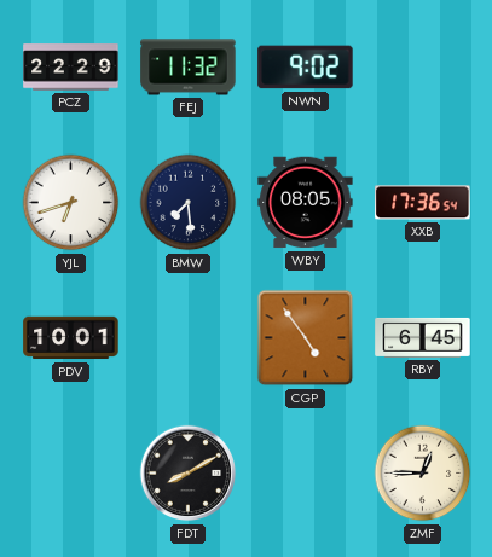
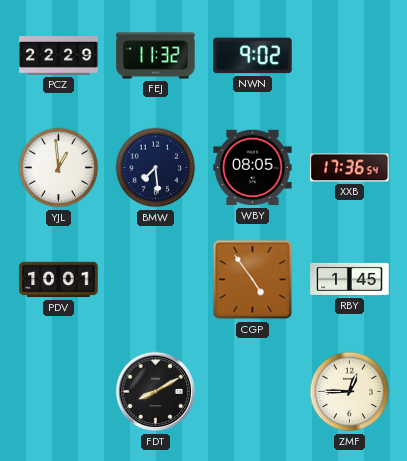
YJL: 6:42 -> 12:59
RBY: 6:45 -> 1:45
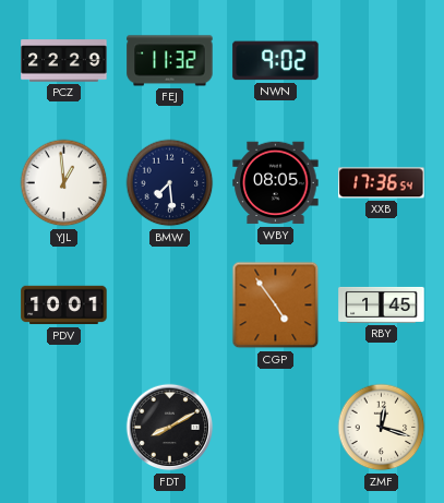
ZMF: 12:45 -> 12:18
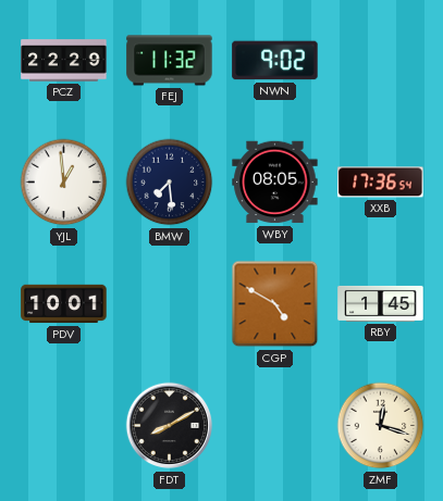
CGP: 4:54 -> 4:50
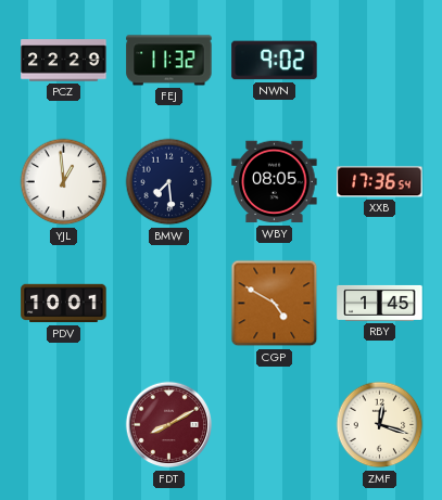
FDT dial: black -> burgundy
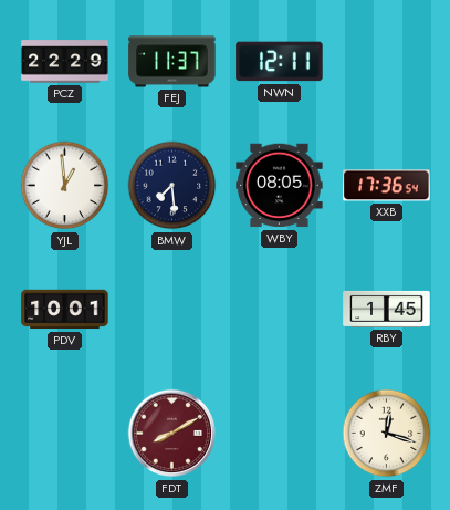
FEJ: 11:32 -> 11:37
NWN: 9:02 -> 12:11
CGP: 4:50 -> none
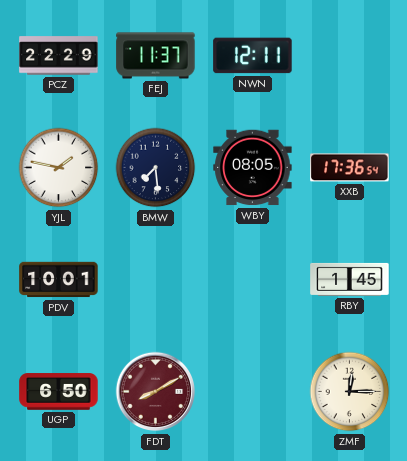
YJL: 12:59 -> 1:47
UGP: none -> 6:50
ZMF: 12:18 -> 12:15
